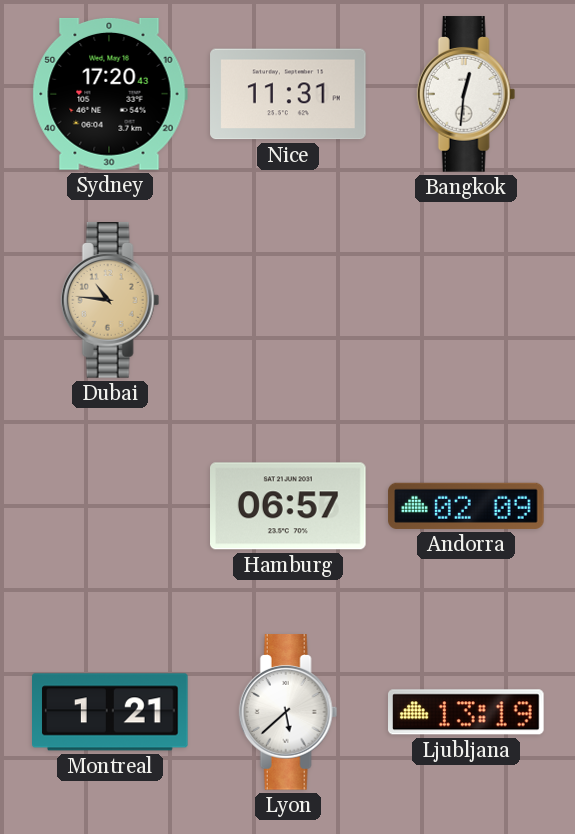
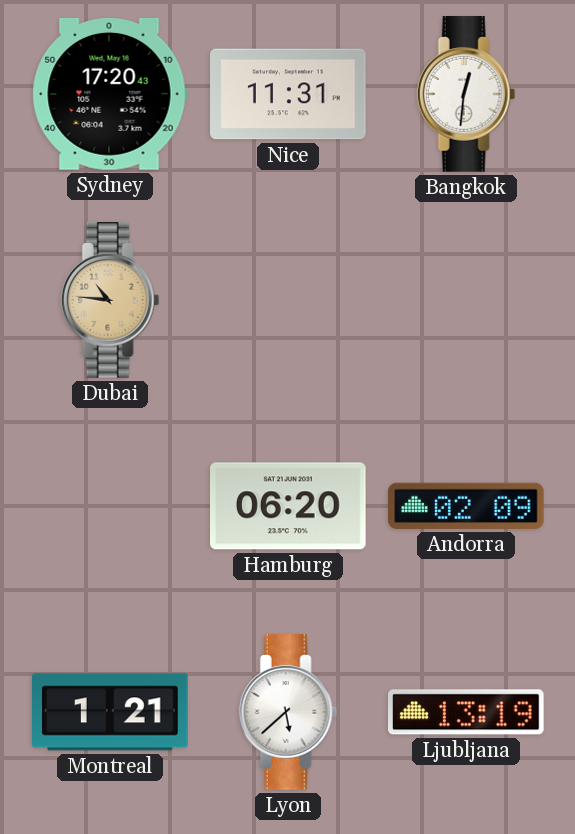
Hamburg: 06:57 -> 06:20
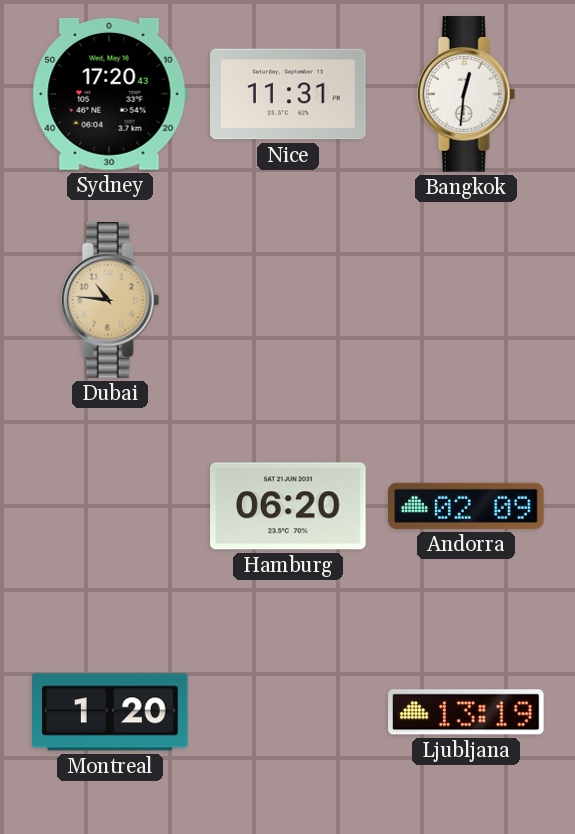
Montreal: 1:21 -> 1:20
Lyon: 5:38 -> none
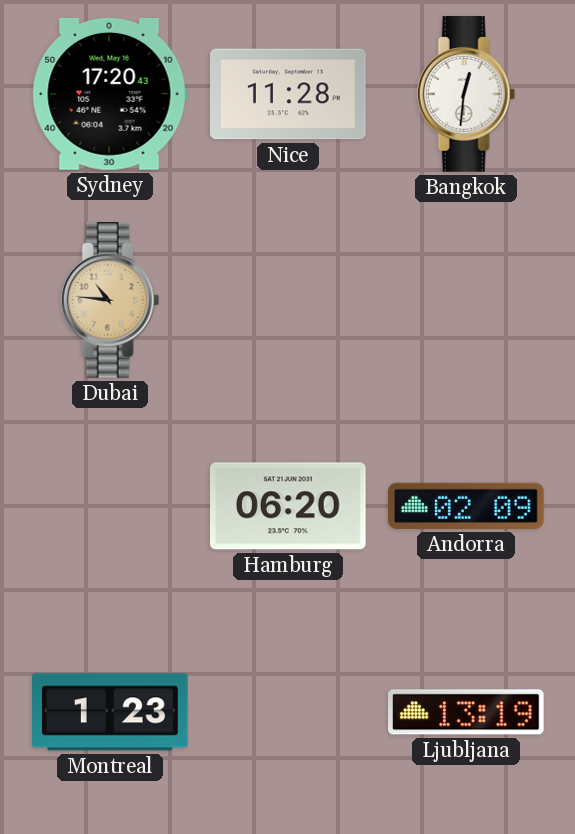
Nice: 11:31 -> 11:28
Montreal: 1:20 -> 1:23
